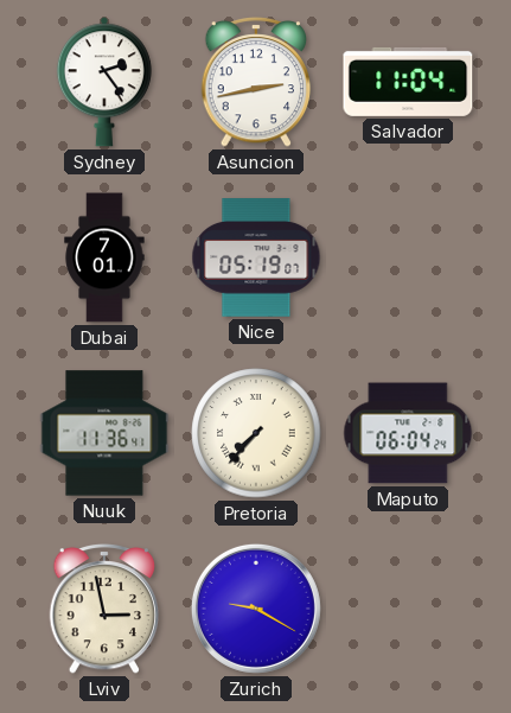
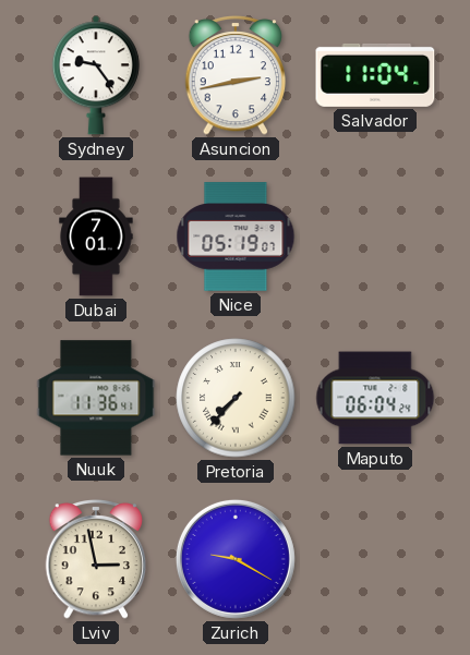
Sydney: 2:24 -> 9:24
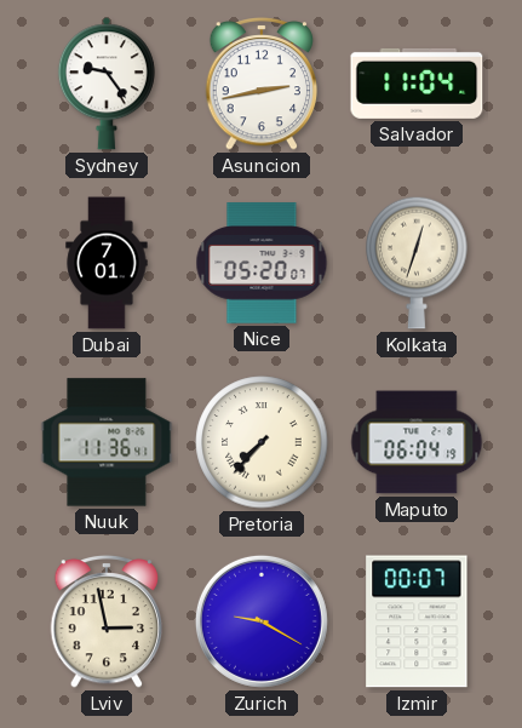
Nice: 05:19 -> 05:20
Kolkata: none -> 12:33
Maputo: 06:04:24 -> 06:04:19
Izmir: none -> 00:07
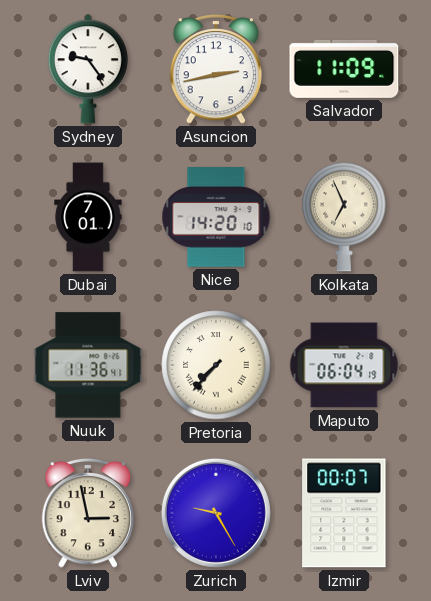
Salvador: 11:04 -> 11:09
Nice: 05:20 -> 14:20
Kolkata: 12:33 -> 6:56
Zurich: 9:20 -> 9:25
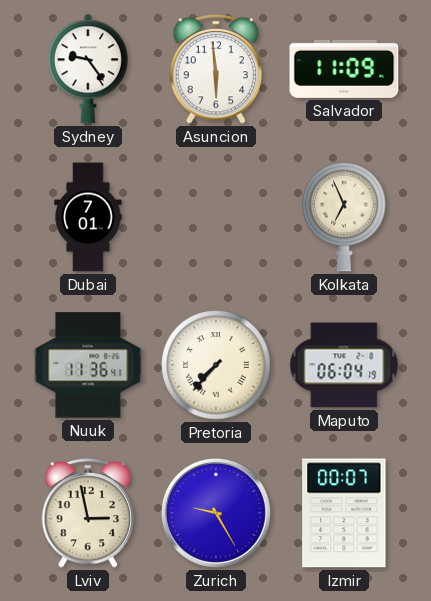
Asuncion: 2:43 -> 5:59
Nice: 14:20 -> none
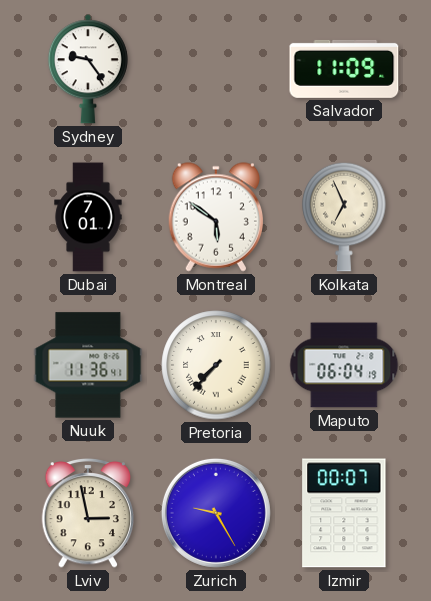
Asuncion: 5:59 -> none
Montreal: none -> 5:51
